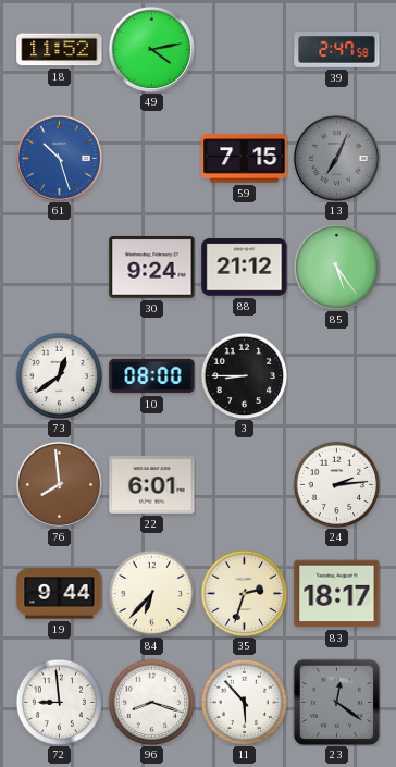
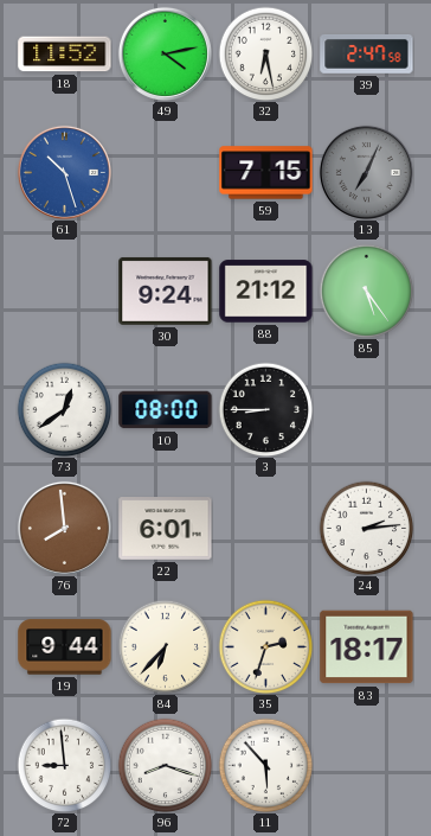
32: none -> 6:28
23: 12:21 -> none
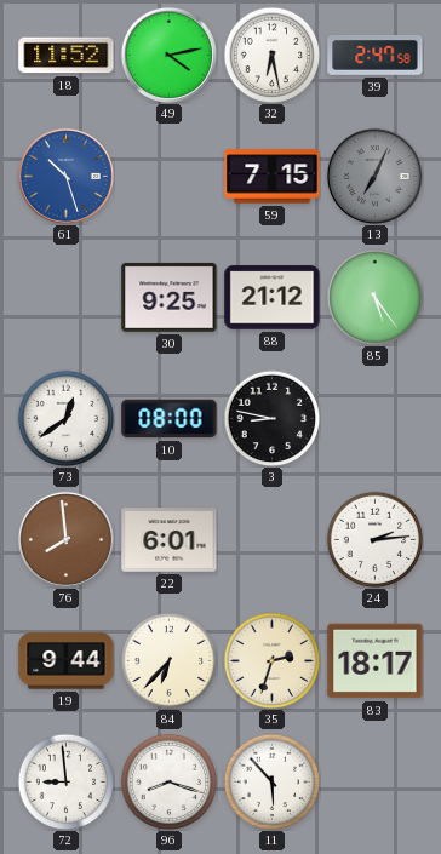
30: 9:24 -> 9:25
3: 8:45 -> 8:47
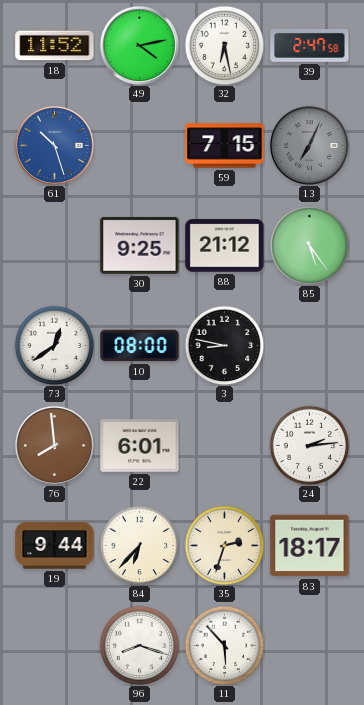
72: 8:59 -> none
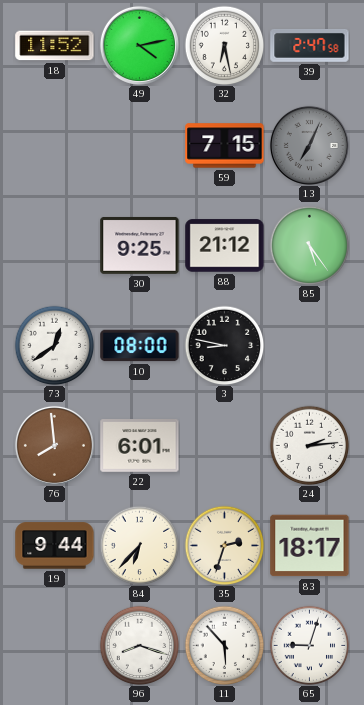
61: 10:27 -> none
65: none -> 9:03
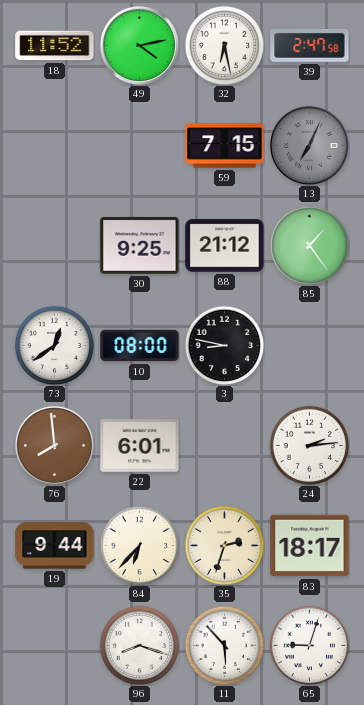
85: 5:24 -> 1:24
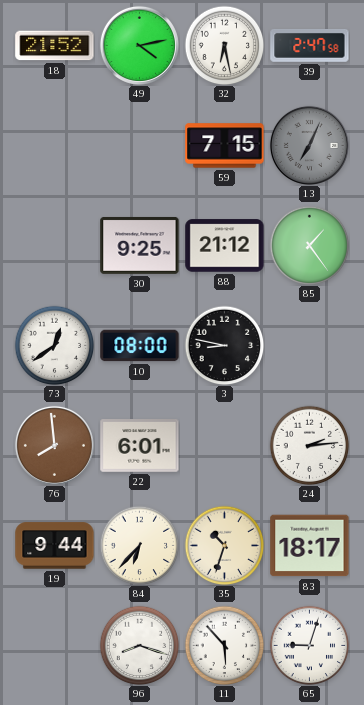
18: 11:52 -> 21:52
35: 2:33 -> 10:33
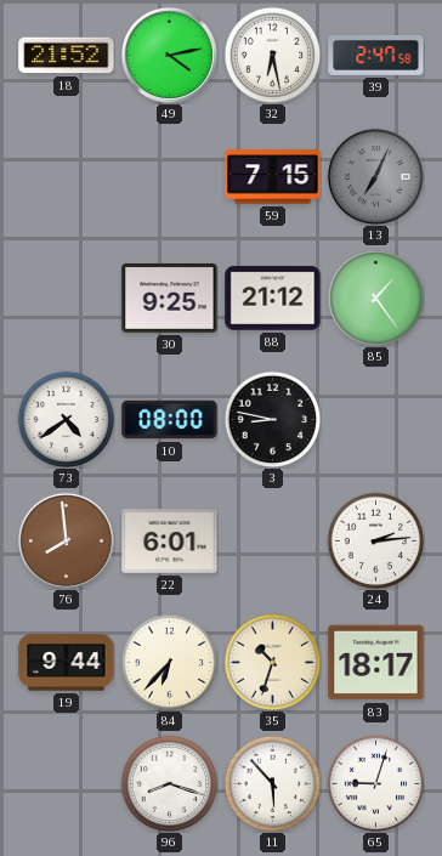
73: 12:39 -> 4:39
